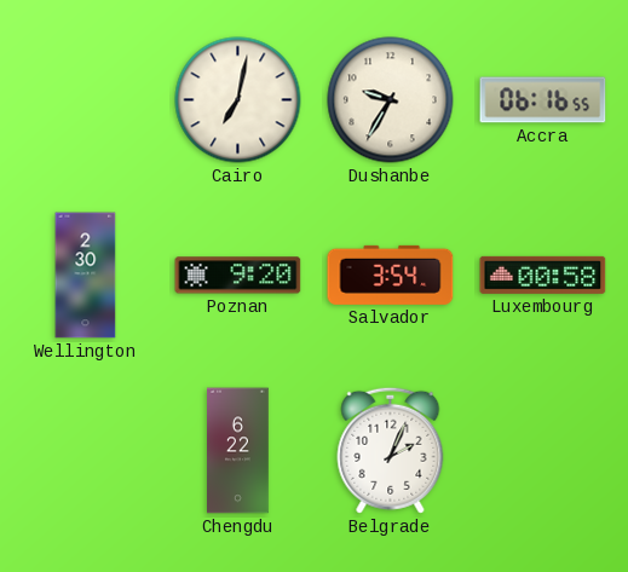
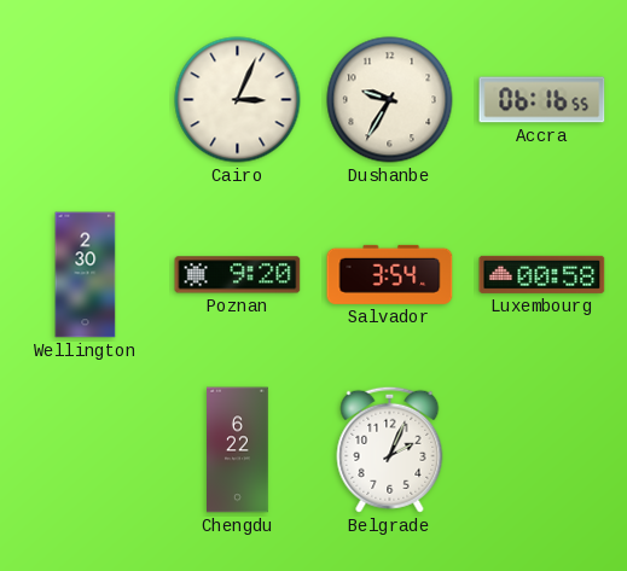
Cairo: 7:02 -> 3:04
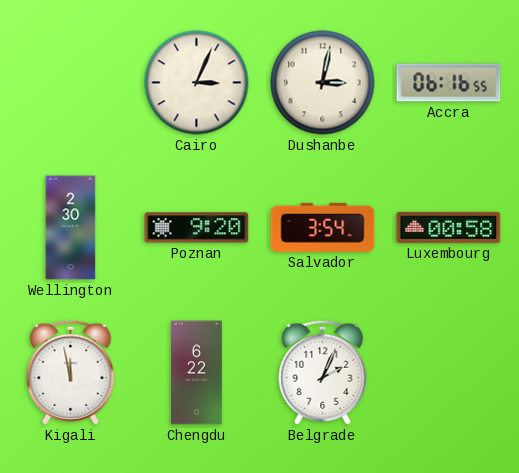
Dushanbe: 9:35 -> 3:02
Kigali: none -> 11:58
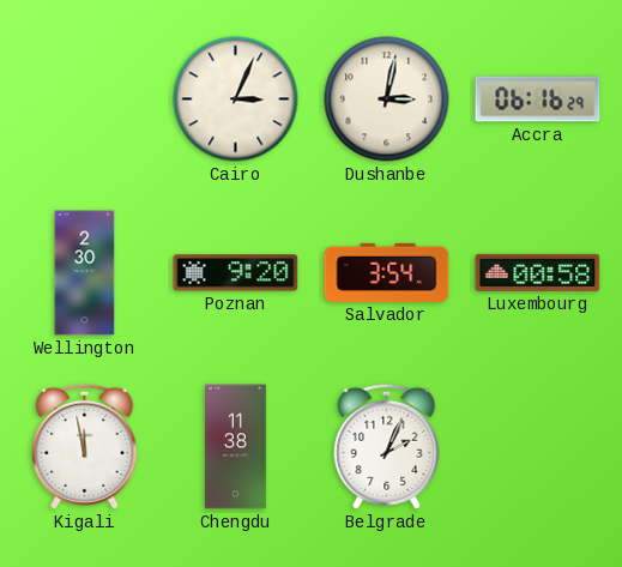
Accra: 06:16:55 -> 06:16:29
Chengdu: 6:22 -> 11:38
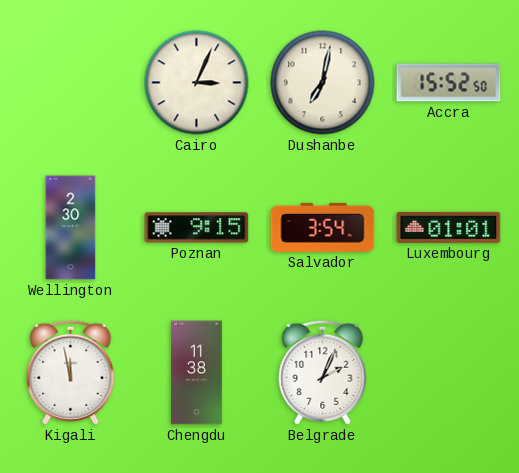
Dushanbe: 3:02 -> 7:02
Accra: 06:16 -> 15:52
Poznan: 9:20 -> 9:15
Luxembourg: 00:58 -> 01:01
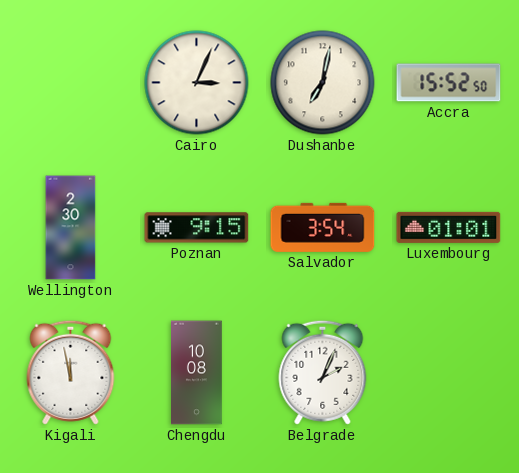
Chengdu: 11:38 -> 10:08
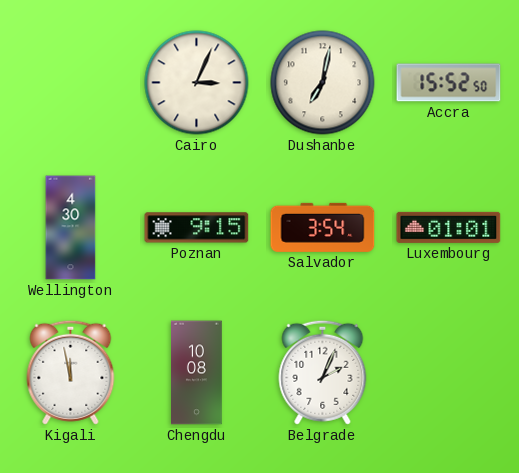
Wellington: 2:30 -> 4:30
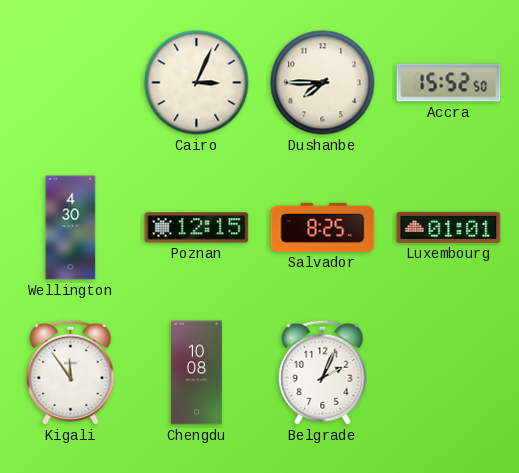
Dushanbe: 7:02 -> 7:45
Poznan: 9:15 -> 12:15
Salvador: 3:54 -> 8:25
Kigali: 11:58 -> 11:54
